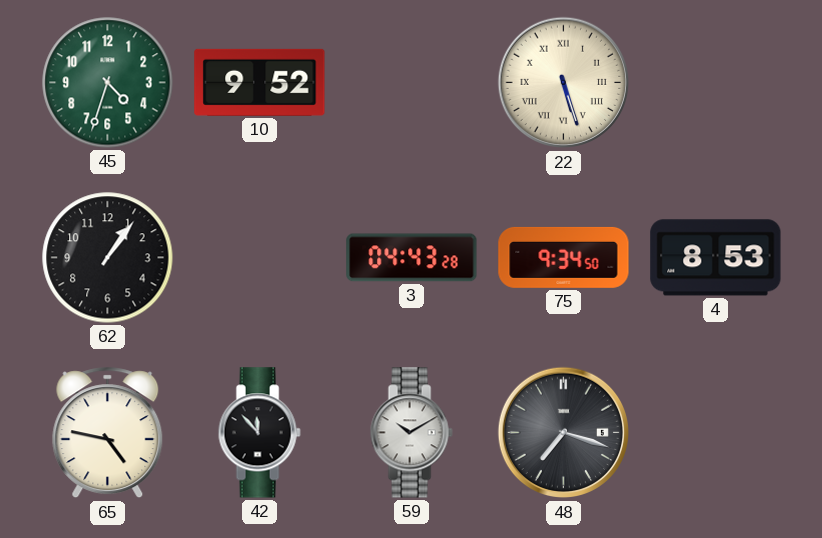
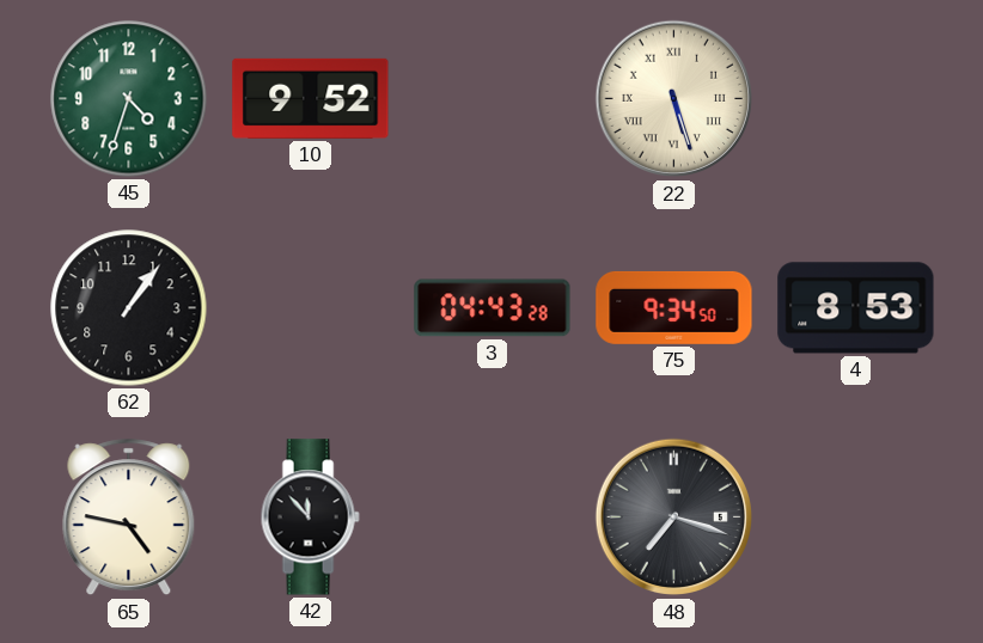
59: 10:10 -> none
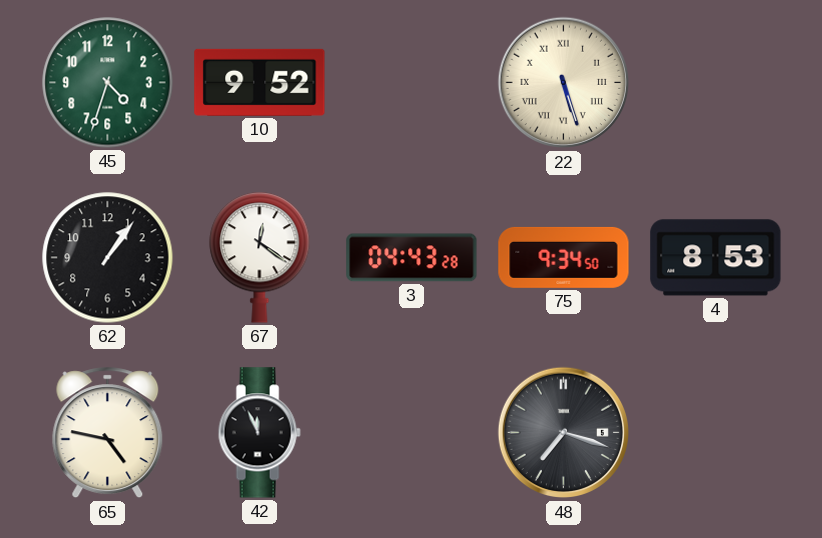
67: none -> 12:21
42: 11:53 -> 11:56
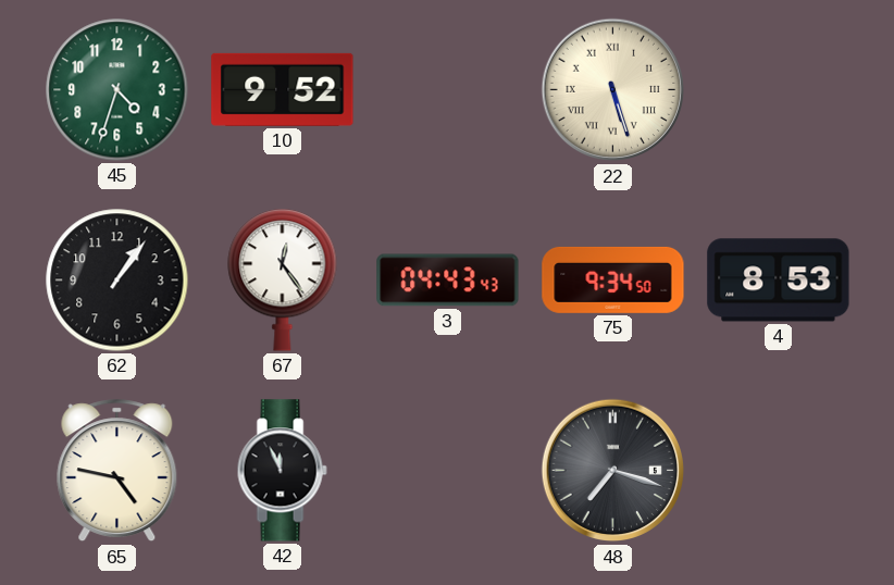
67: 12:21 -> 12:24
3: 04:43:28 -> 04:43:43
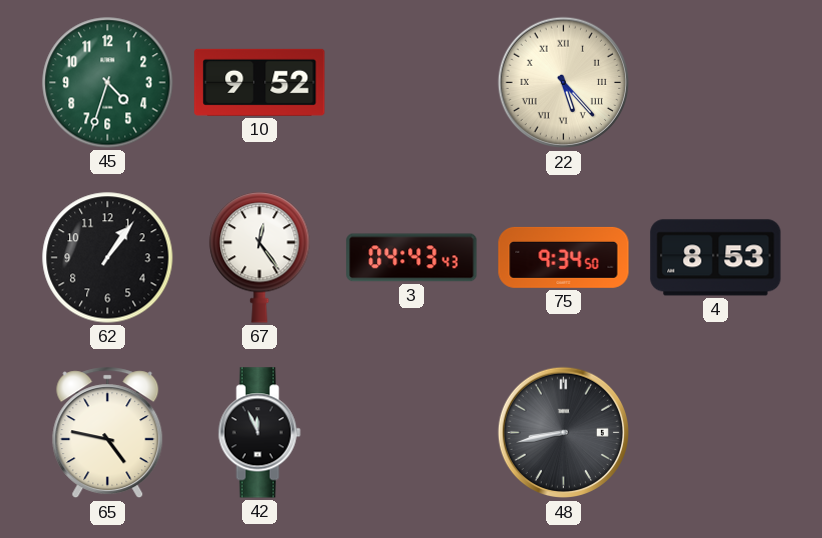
22: 5:27 -> 5:23
48: 7:18 -> 8:43
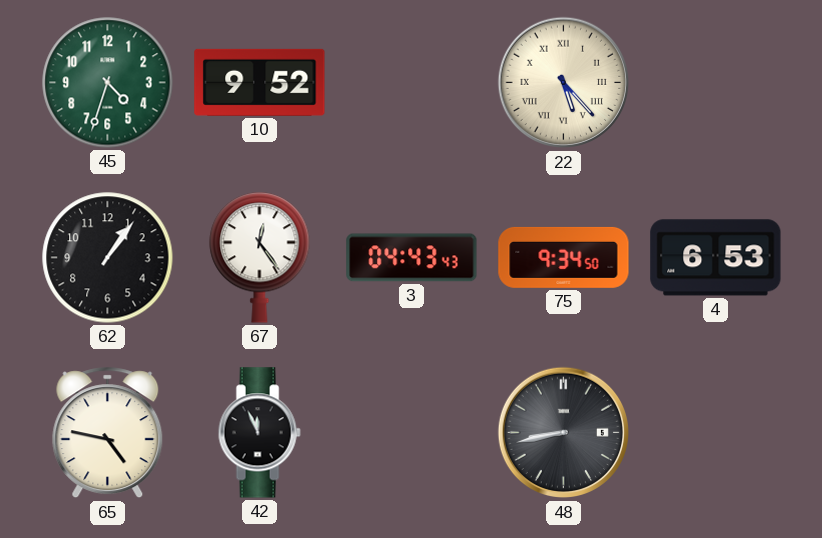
4: 8:53 -> 6:53
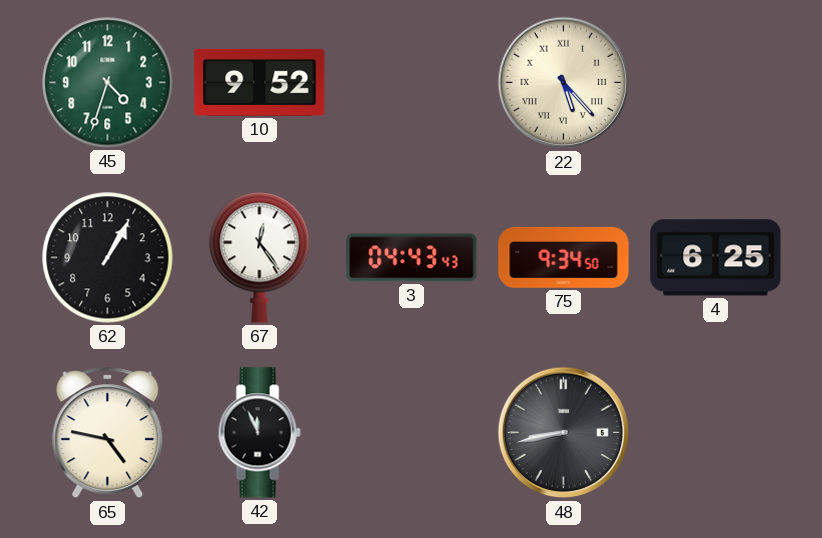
62: 1:06 -> 1:05
4: 6:53 -> 6:25
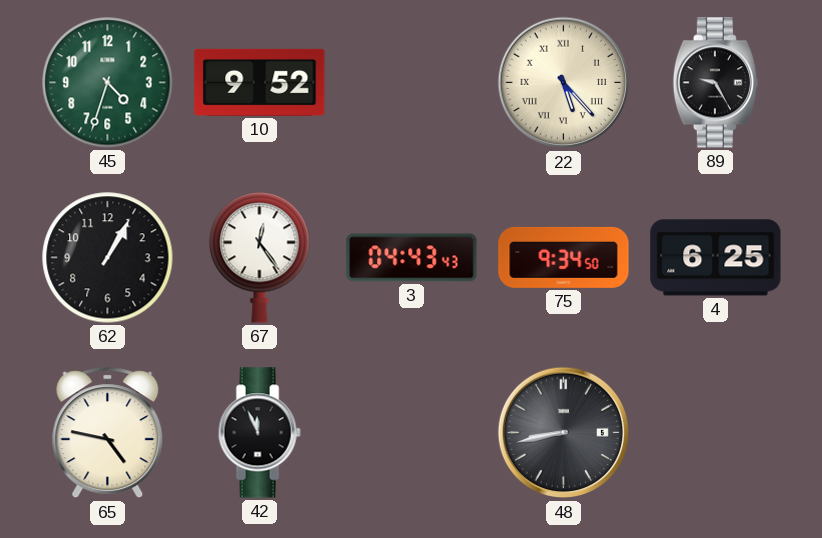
89: none -> 9:25
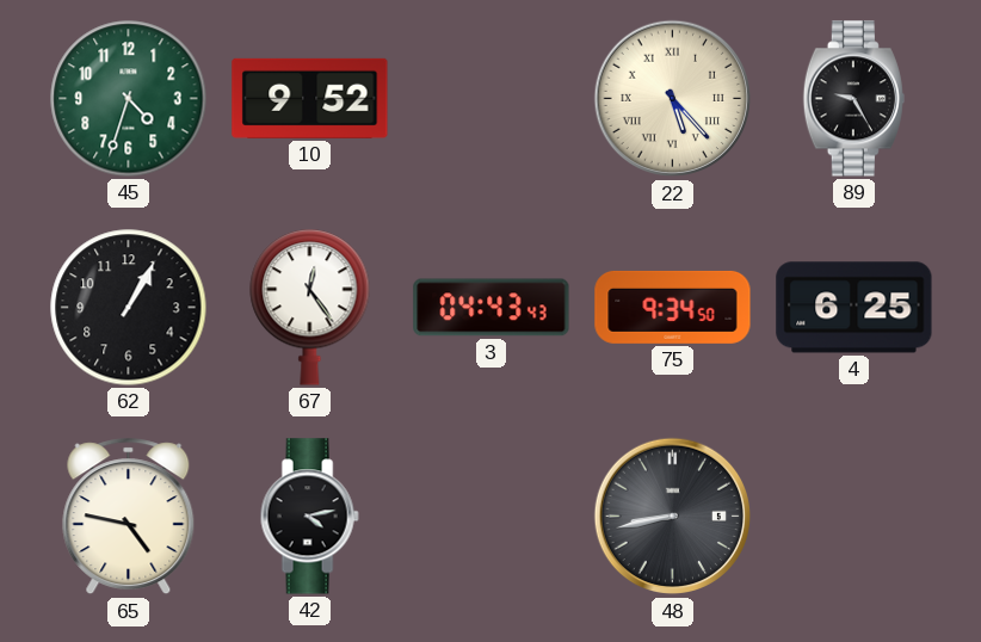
42: 11:56 -> 4:13
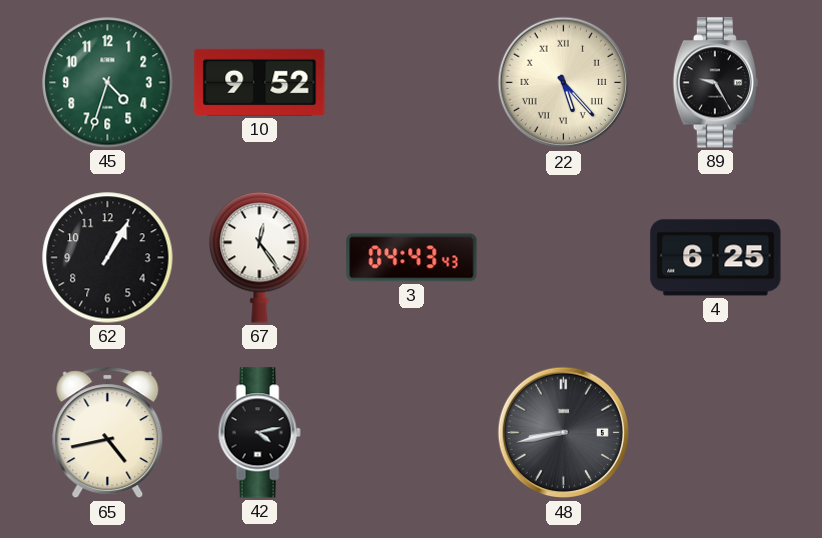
75: 9:34 -> none
65: 4:47 -> 4:43
